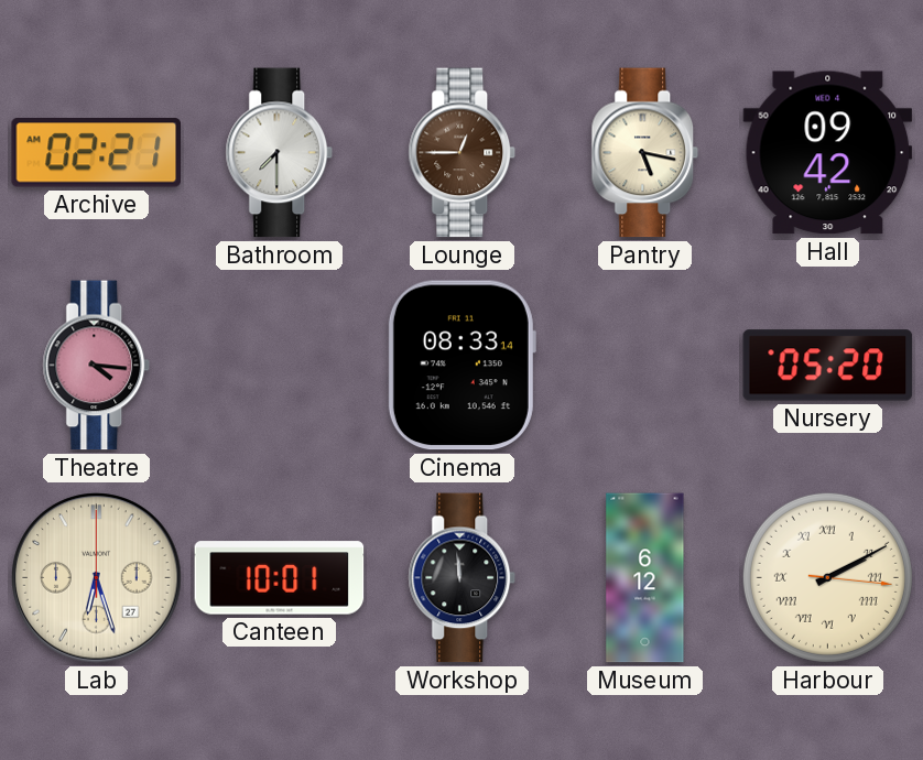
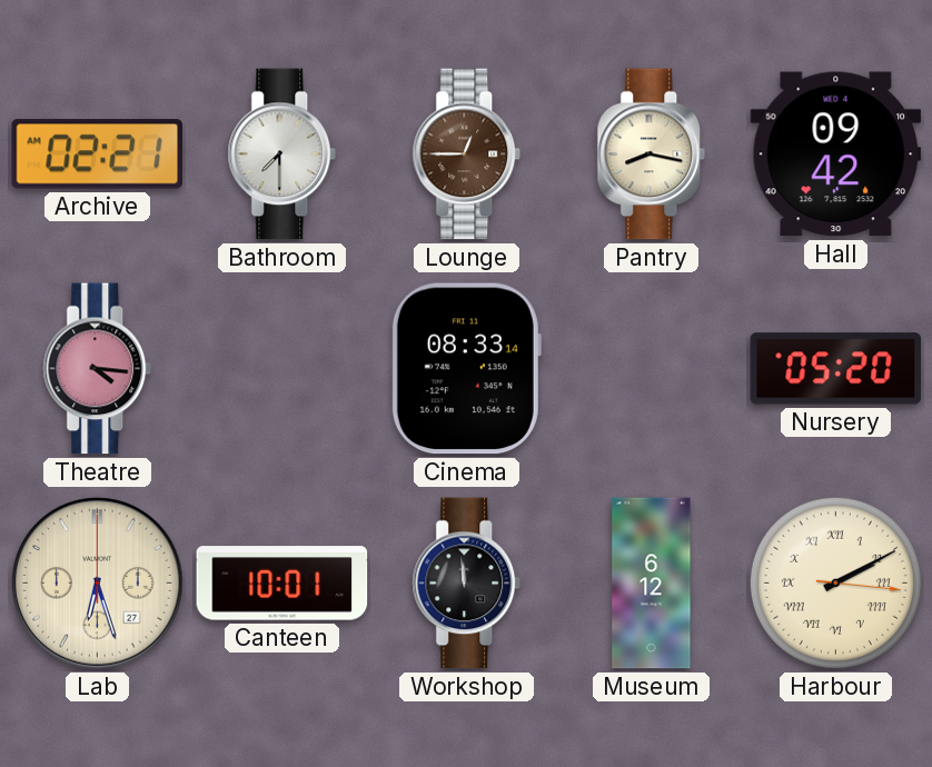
Pantry: 5:17 -> 8:17
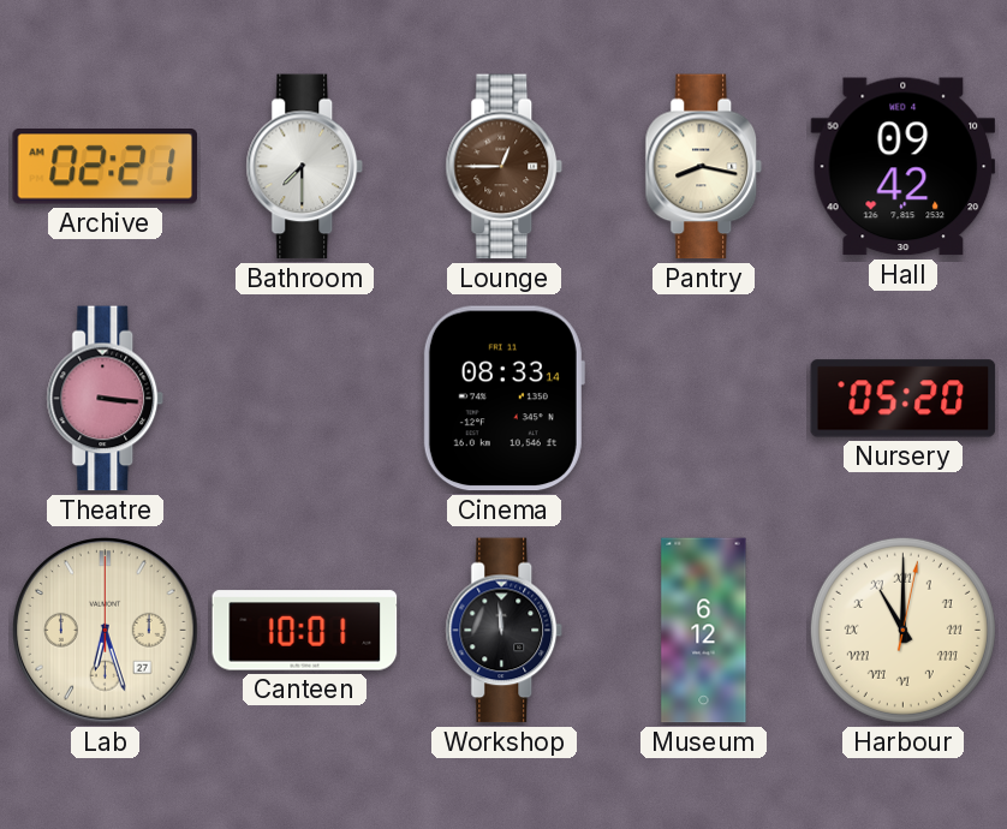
Theatre: 4:16 -> 3:16
Harbour: 2:10 -> 11:00
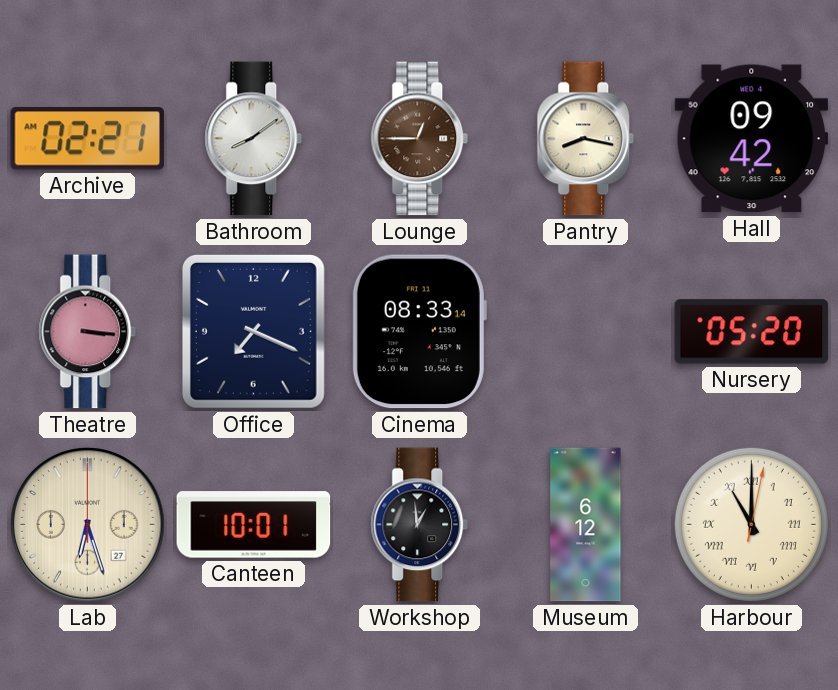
Bathroom: 7:30 -> 8:09
Office: none -> 7:19
Workshop: 11:59 -> 12:59
